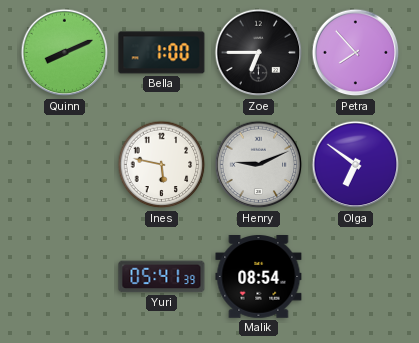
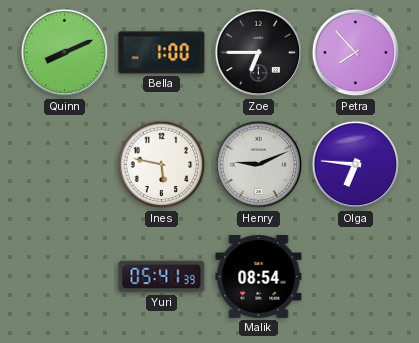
Olga: 6:51 -> 6:46
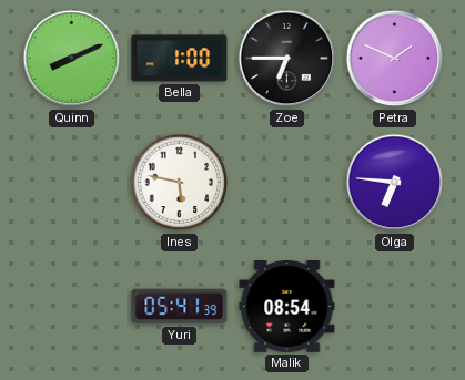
Petra: 7:53 -> 1:49
Henry: 9:11 -> none
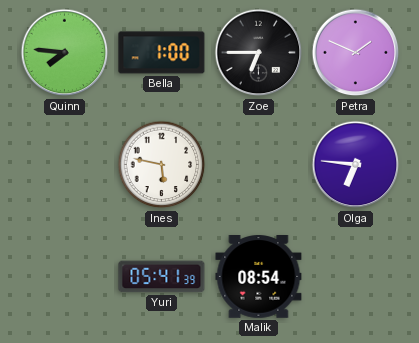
Quinn: 8:11 -> 7:46
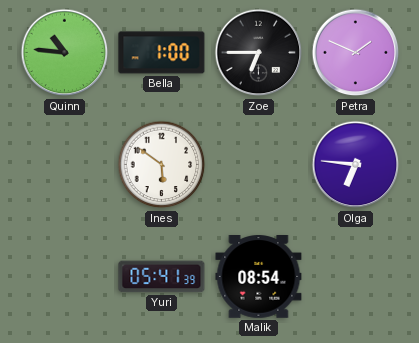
Quinn: 7:46 -> 10:46
Ines: 5:47 -> 5:51
